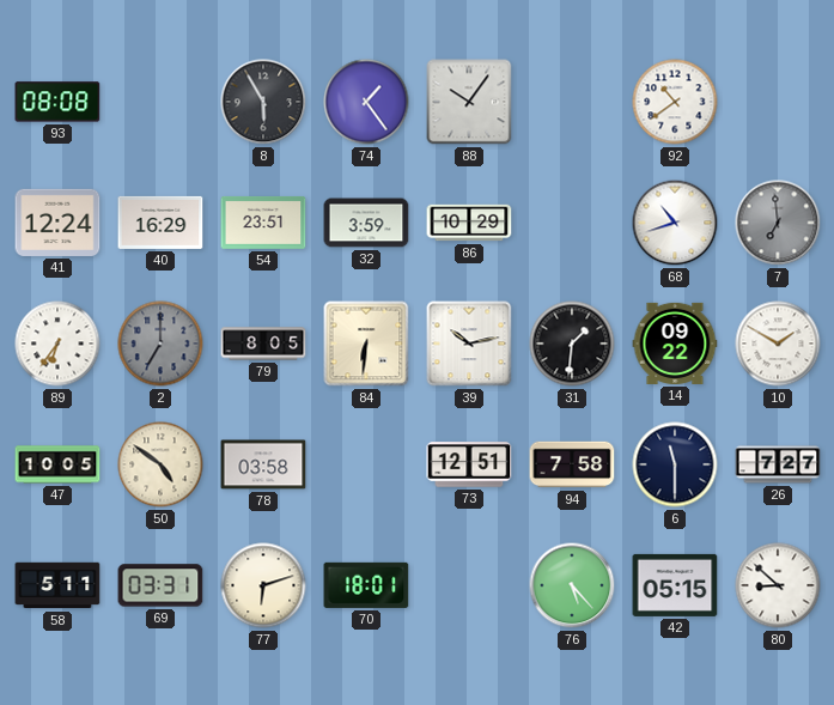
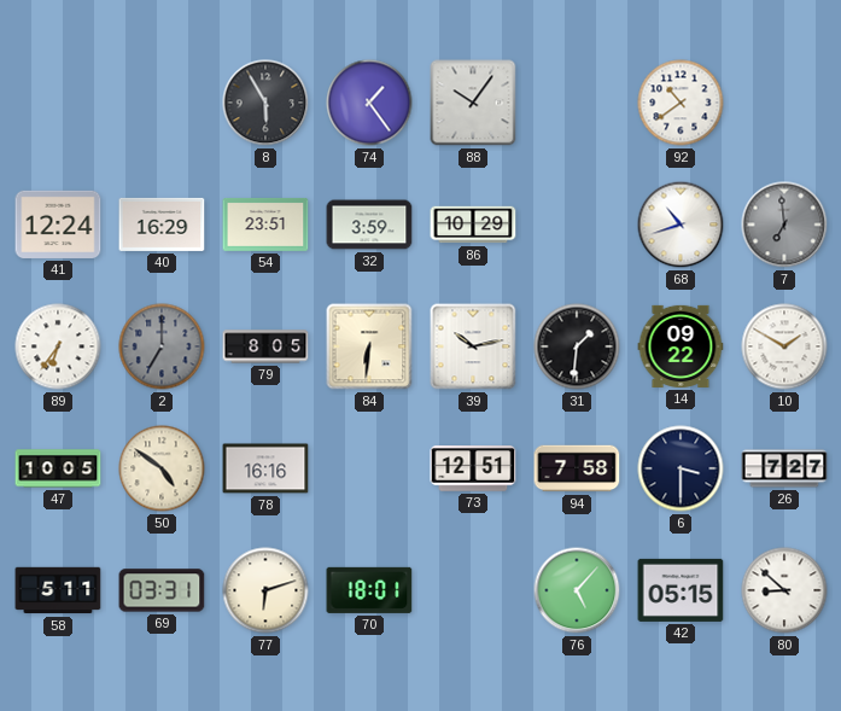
93: 08:08 -> none
78: 03:58 -> 16:16
6: 11:30 -> 3:30
76: 5:23 -> 5:07
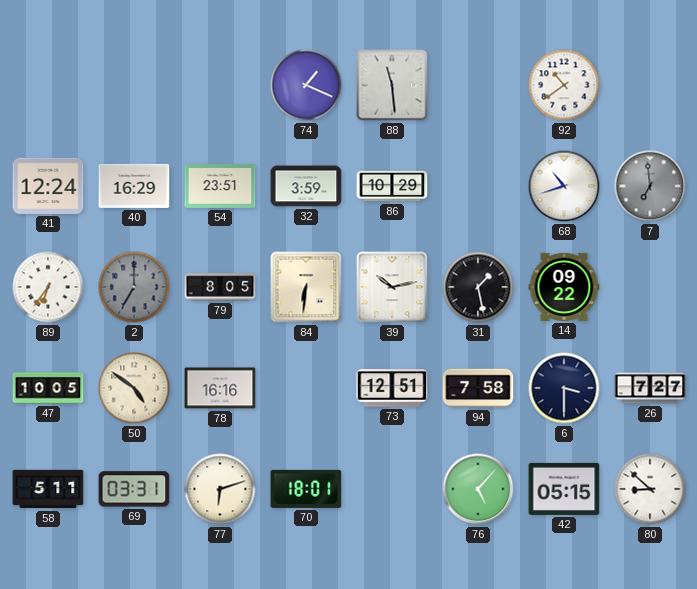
8: 5:55 -> none
74: 1:24 -> 1:19
88: 10:06 -> 11:29
31: 1:31 -> 1:28
10: 1:50 -> none
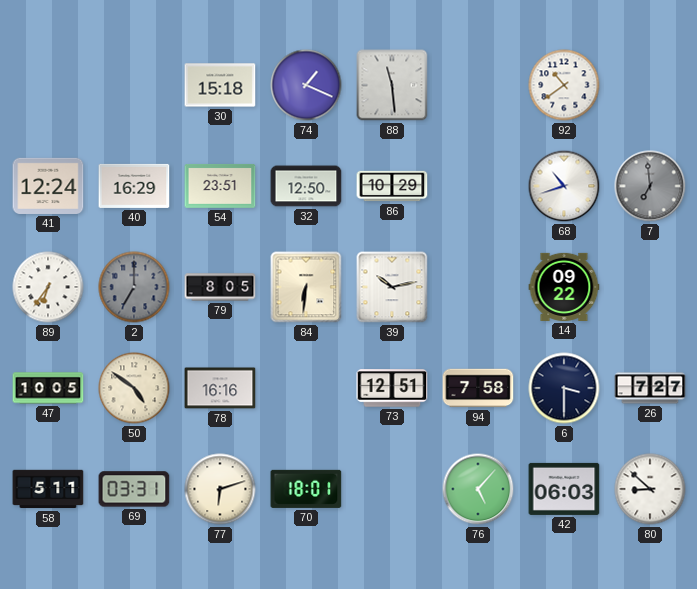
30: none -> 15:18
32: 3:59 -> 12:50
31: 1:28 -> none
42: 05:15 -> 06:03
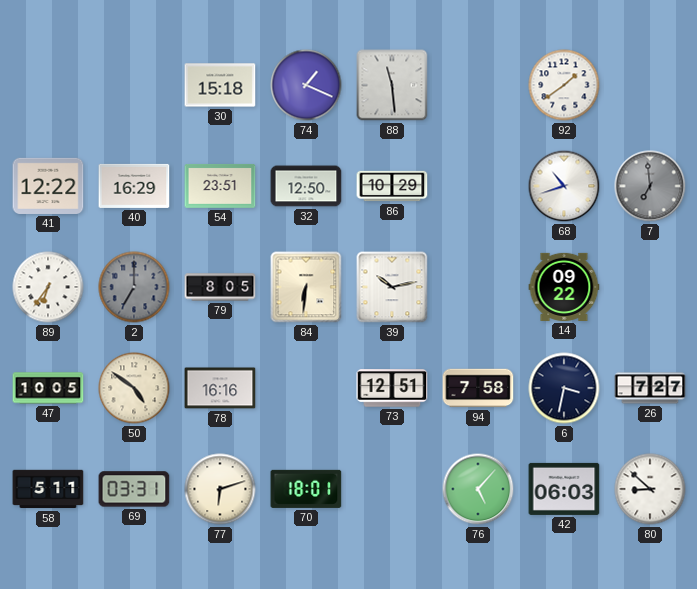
92: 10:39 -> 1:39
41: 12:24 -> 12:22
6: 3:30 -> 3:32
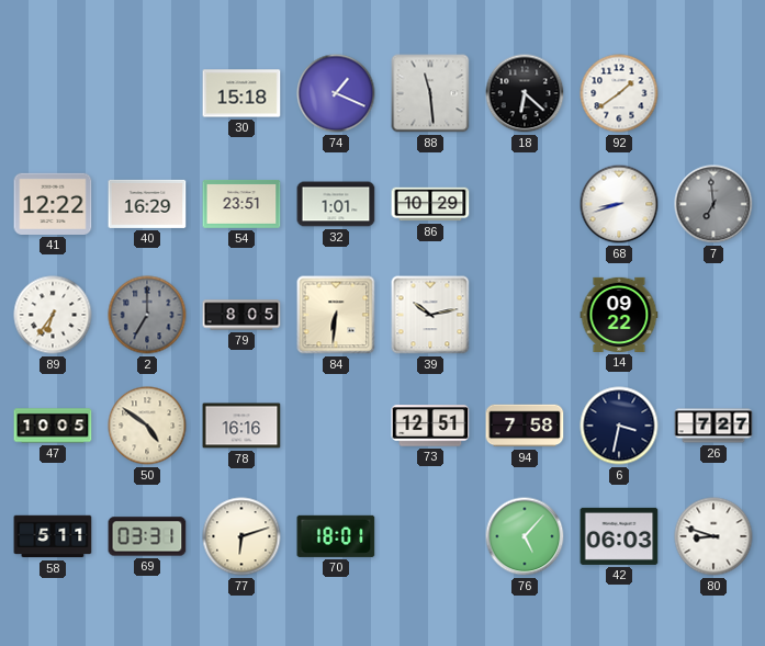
18: none -> 6:22
32: 12:50 -> 1:01
68: 10:42 -> 8:42
80: 8:52 -> 8:48
